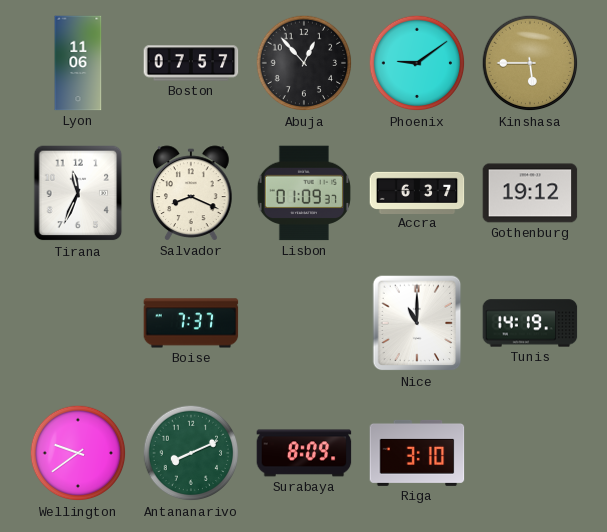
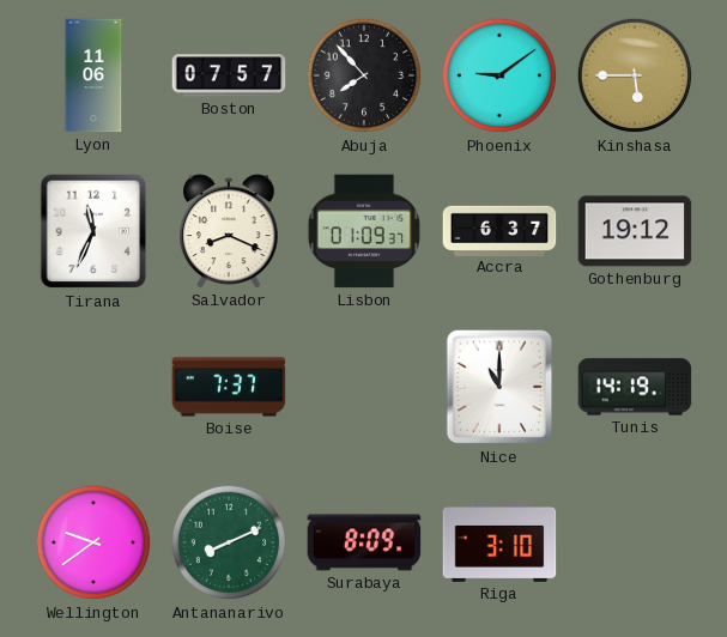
Abuja: 12:53 -> 7:53
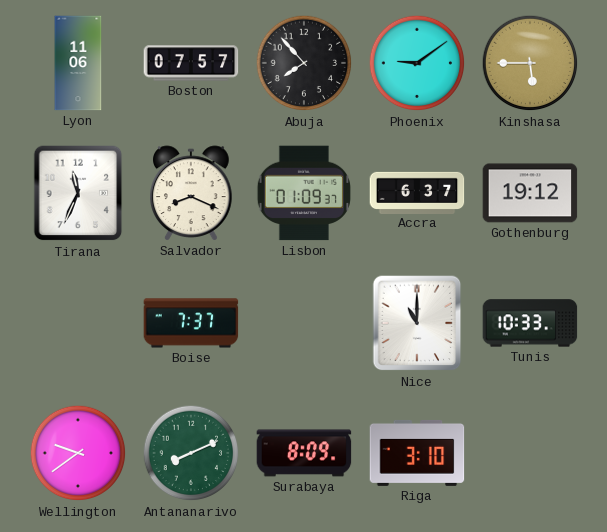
Tunis: 14:19 -> 10:33
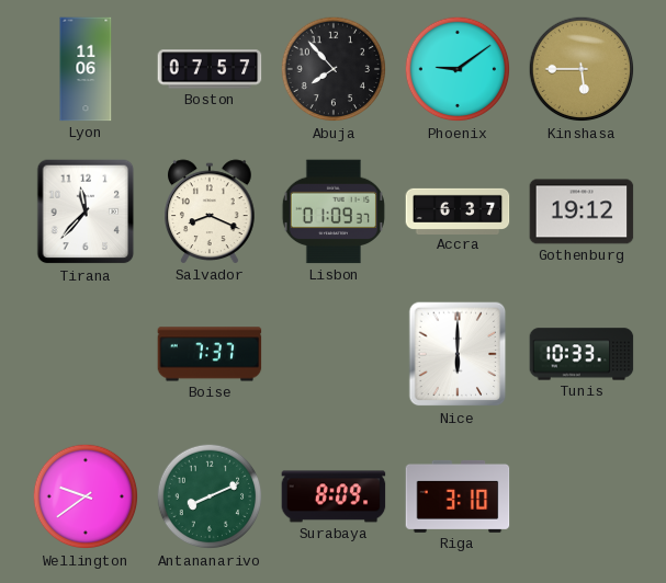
Tirana: 11:34 -> 11:37
Nice: 11:00 -> 6:00
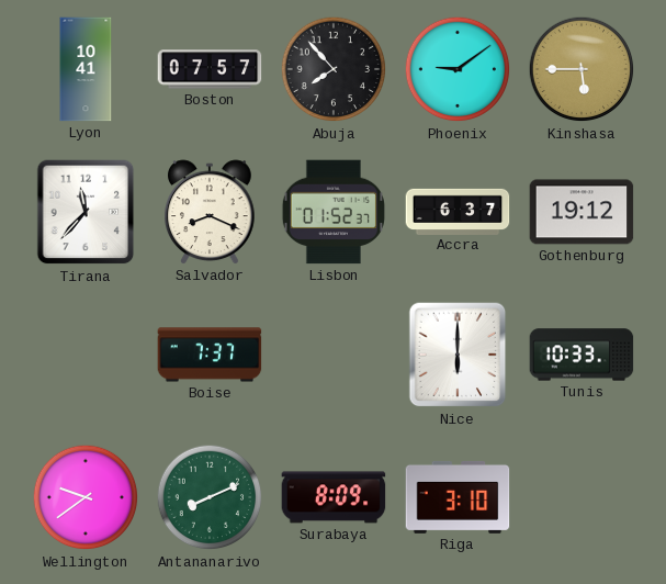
Lyon: 11:06 -> 10:41
Lisbon: 01:09 -> 01:52
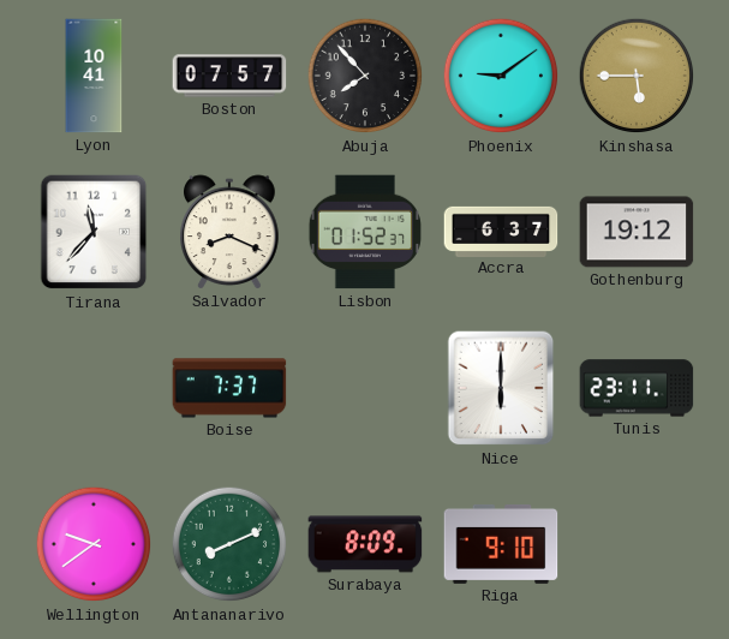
Tunis: 10:33 -> 23:11
Riga: 3:10 -> 9:10
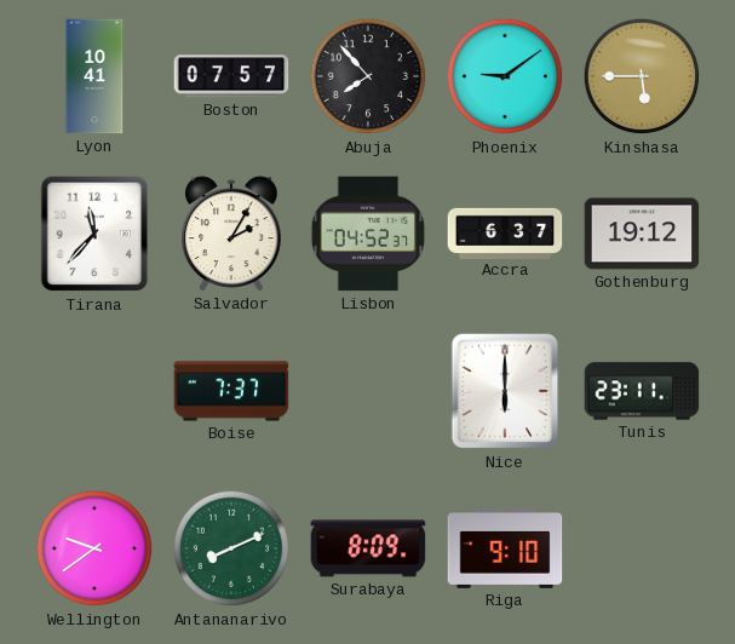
Salvador: 8:19 -> 2:05
Lisbon: 01:52 -> 04:52
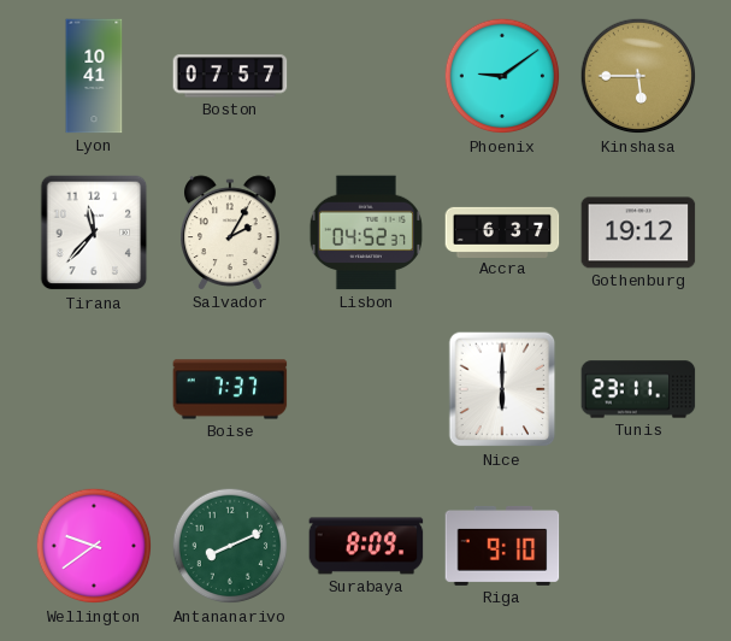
Abuja: 7:53 -> none
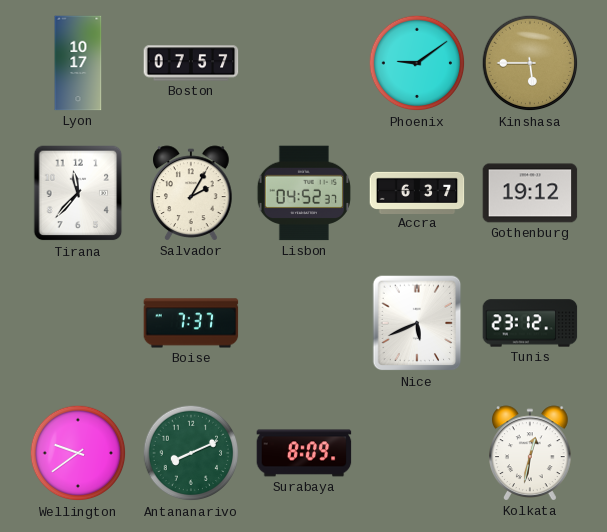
Lyon: 10:41 -> 10:17
Nice: 6:00 -> 5:41
Tunis: 23:11 -> 23:12
Riga: 9:10 -> none
Kolkata: none -> 12:32
